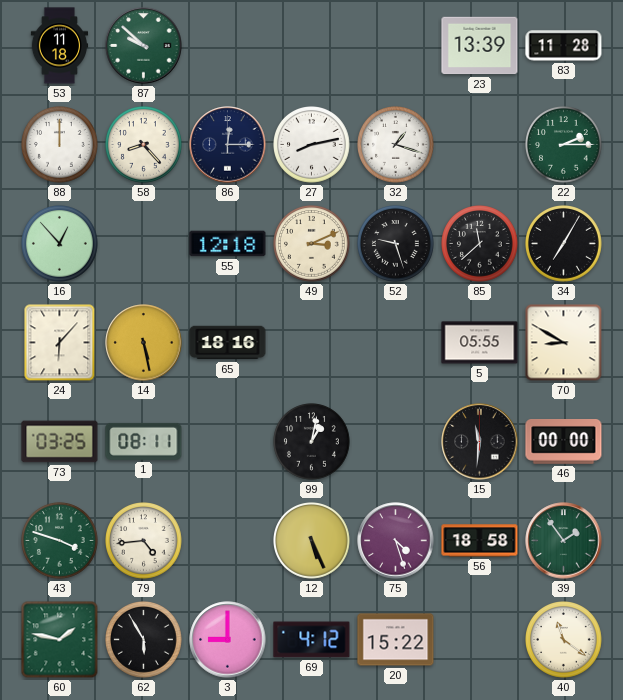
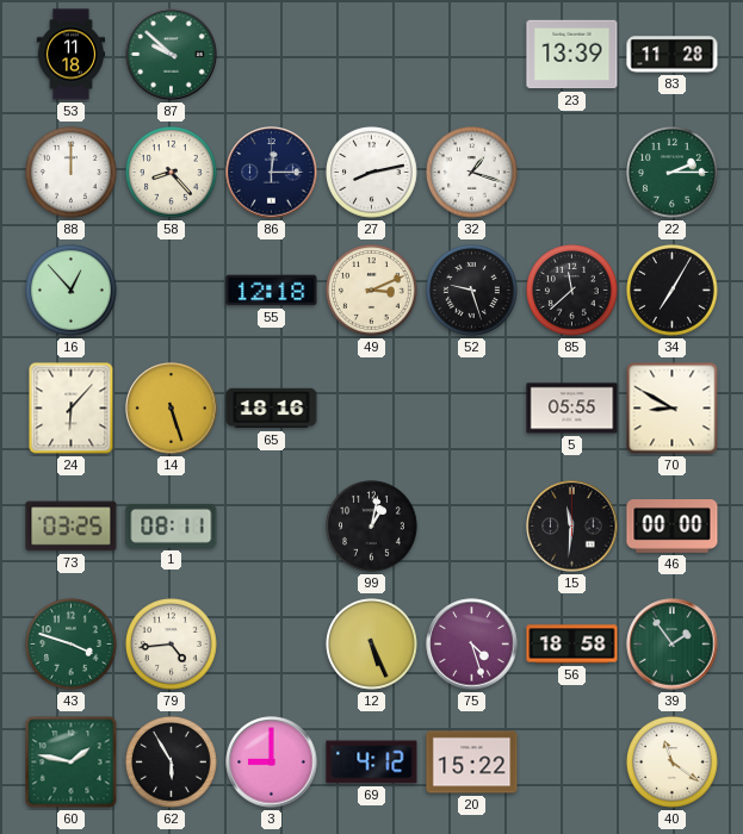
14: 5:28 -> 5:27
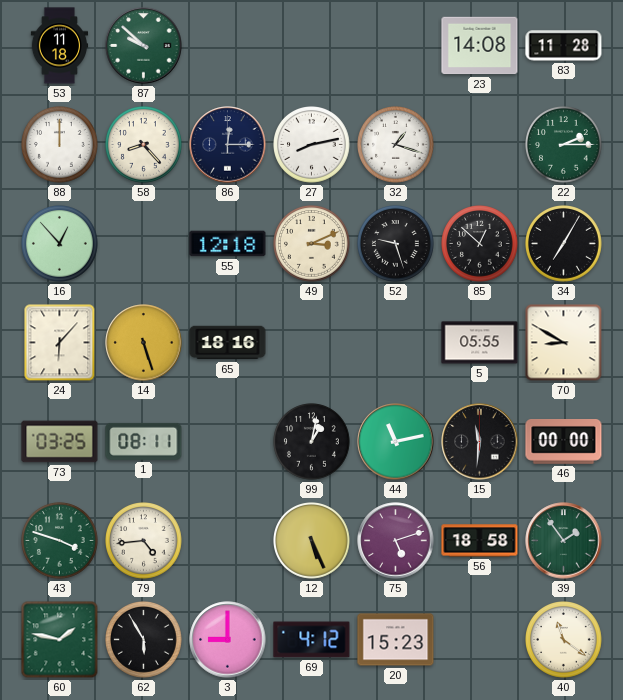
23: 13:39 -> 14:08
85: 11:38 -> 12:52
44: none -> 11:13
75: 4:27 -> 5:12
20: 15:22 -> 15:23
